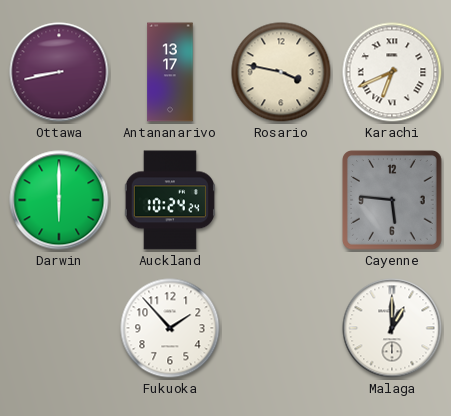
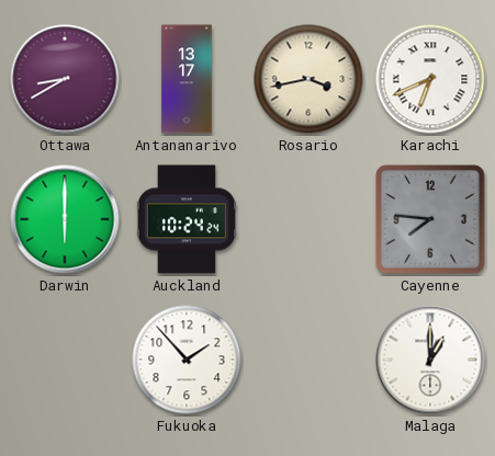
Ottawa: 8:43 -> 8:40
Rosario: 3:47 -> 3:43
Cayenne: 5:46 -> 7:46
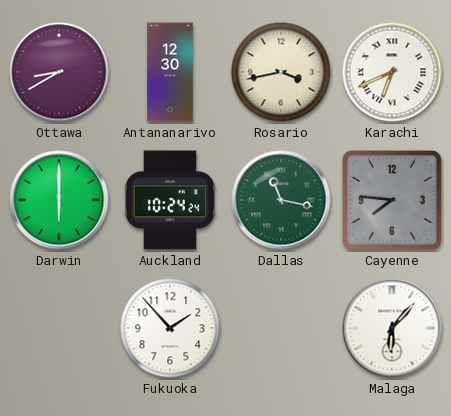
Antananarivo: 13:17 -> 12:30
Dallas: none -> 11:17
Malaga: 1:00 -> 6:07
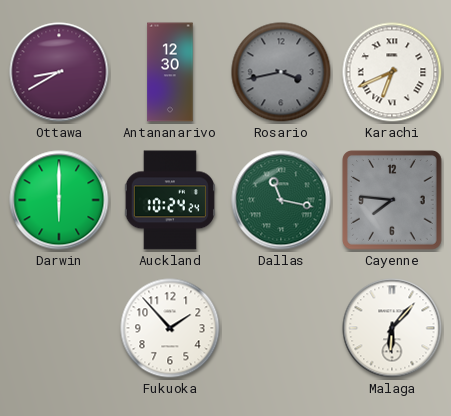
Rosario dial: cream -> grey
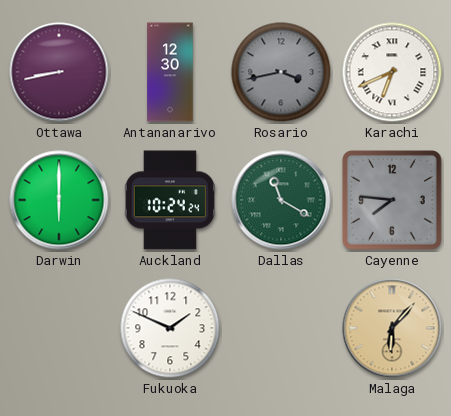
Ottawa: 8:40 -> 8:43
Dallas: 11:17 -> 11:20
Fukuoka: 1:53 -> 1:49
Malaga dial: white -> champagne
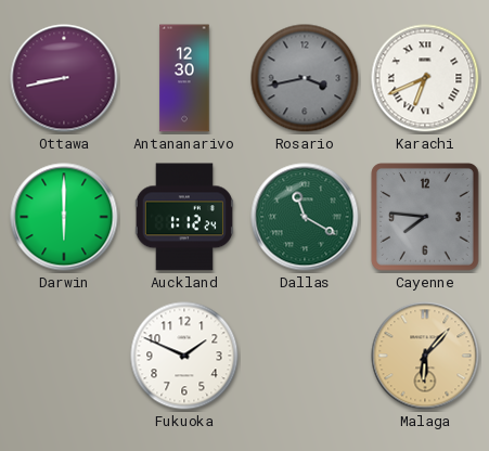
Auckland: 10:24 -> 1:12
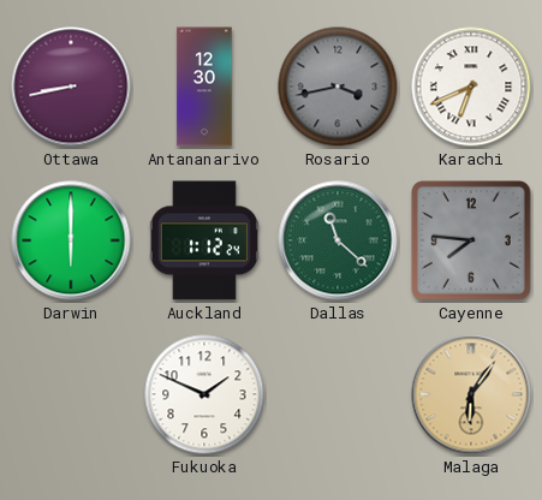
Dallas: 11:20 -> 11:22
Malaga: 6:07 -> 6:06
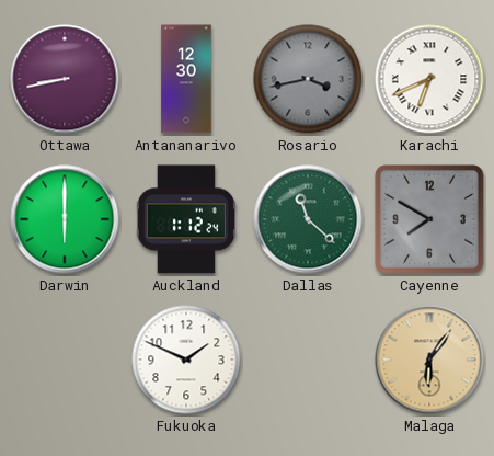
Cayenne: 7:46 -> 7:50
